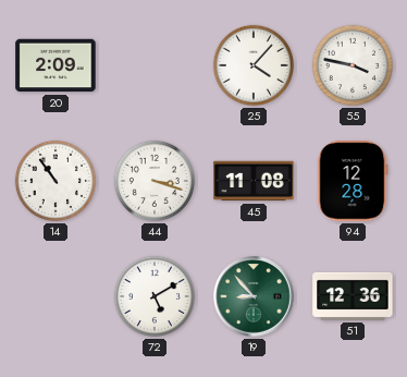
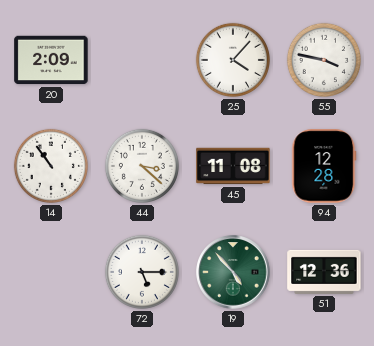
44: 3:18 -> 3:22
72: 5:10 -> 5:15
19: 8:53 -> 4:53
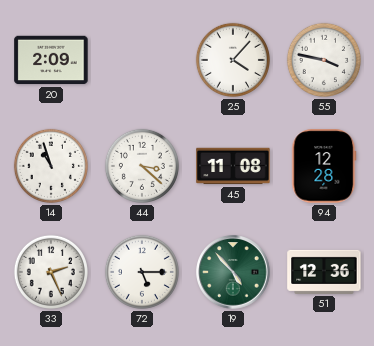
14: 10:54 -> 10:57
33: none -> 2:26
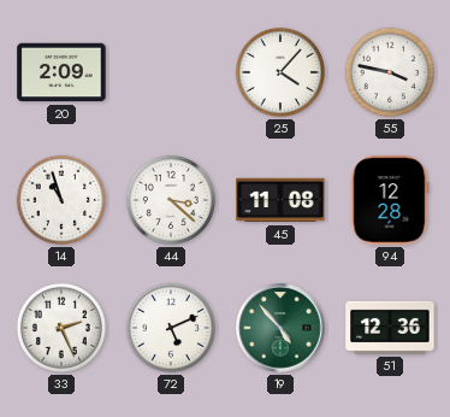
72: 5:15 -> 5:11
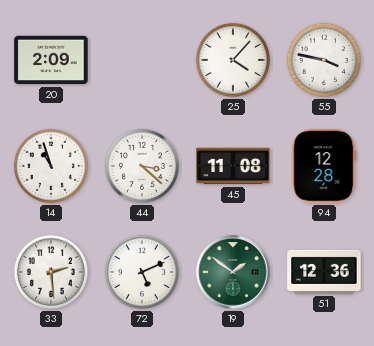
33: 2:26 -> 2:29
19: 4:53 -> 1:51
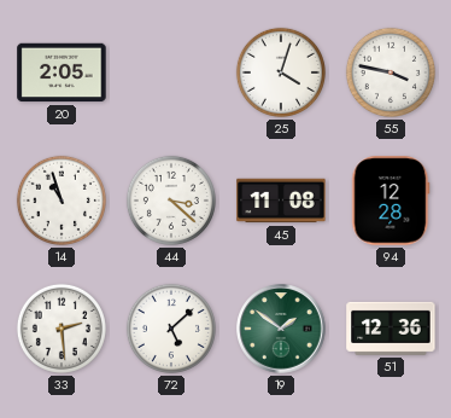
20: 2:09 -> 2:05
25: 4:07 -> 4:03
72: 5:11 -> 5:08
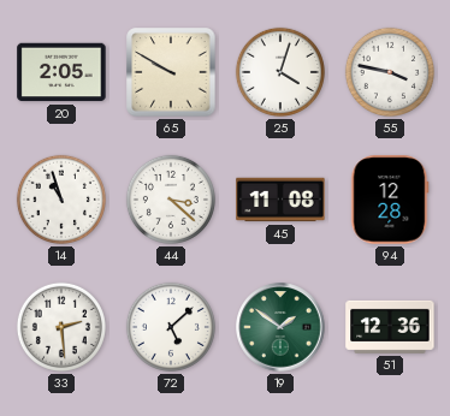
65: none -> 9:50
